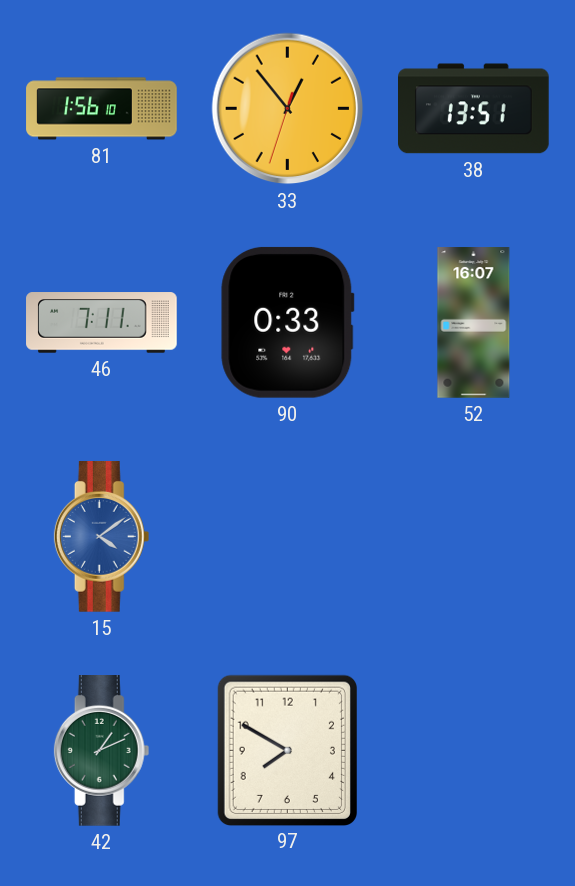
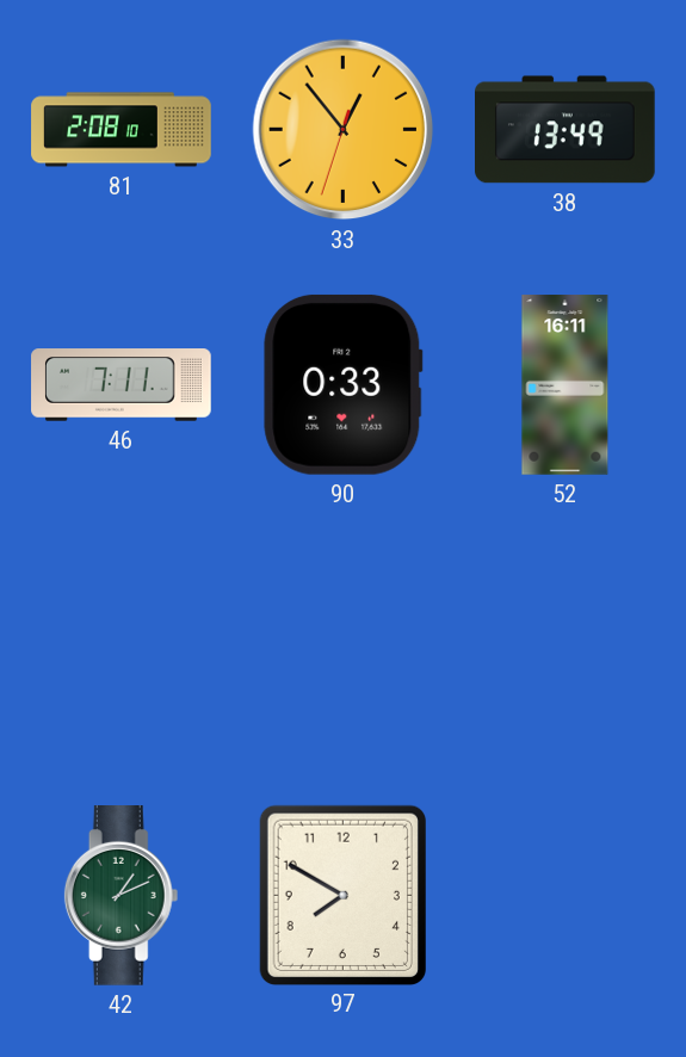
81: 1:56 -> 2:08
38: 13:51 -> 13:49
52: 16:07 -> 16:11
15: 4:09 -> none
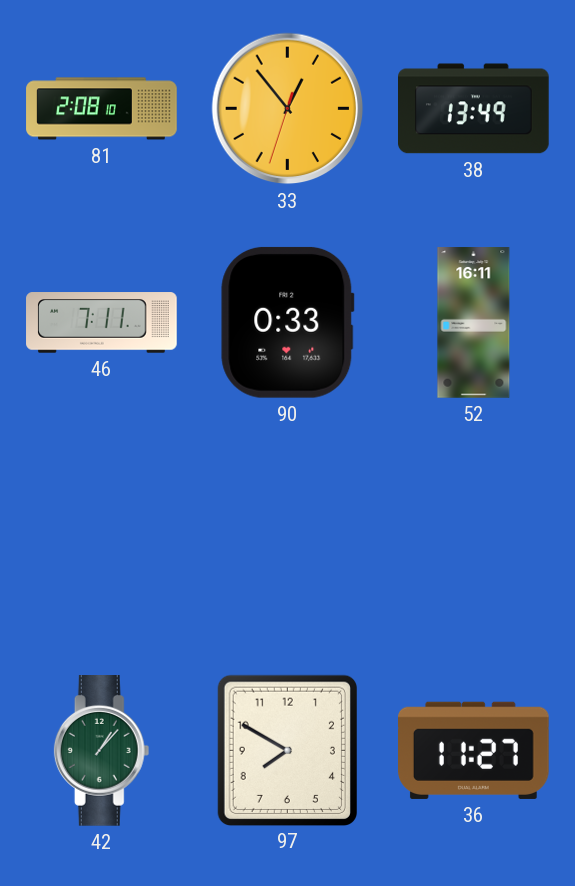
42: 1:11 -> 1:07
36: none -> 11:27
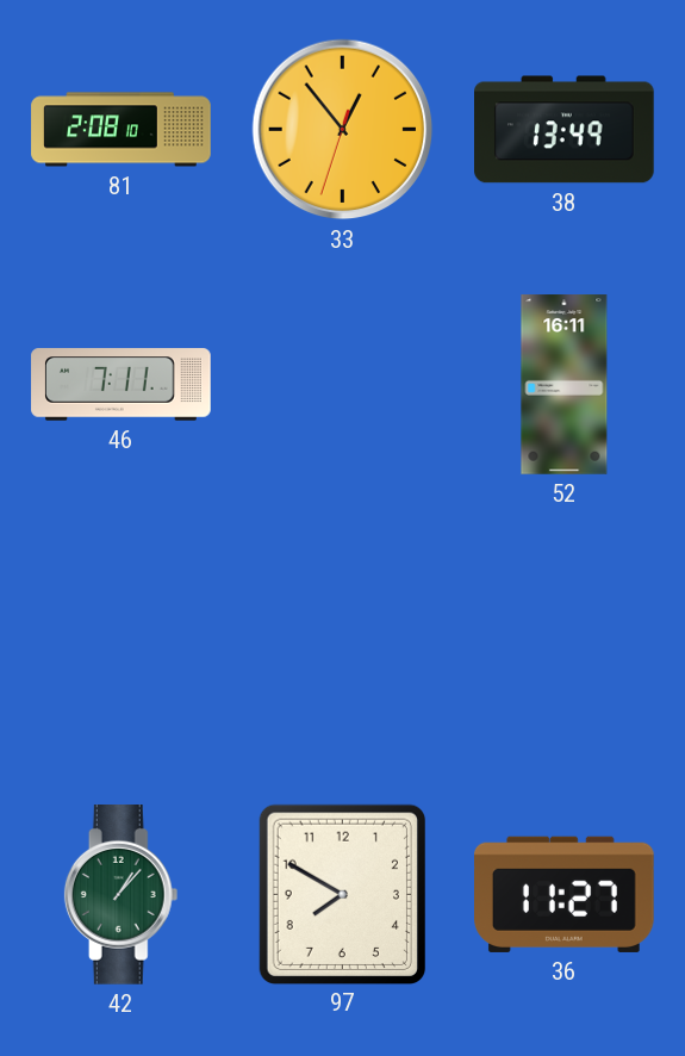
90: 0:33 -> none
